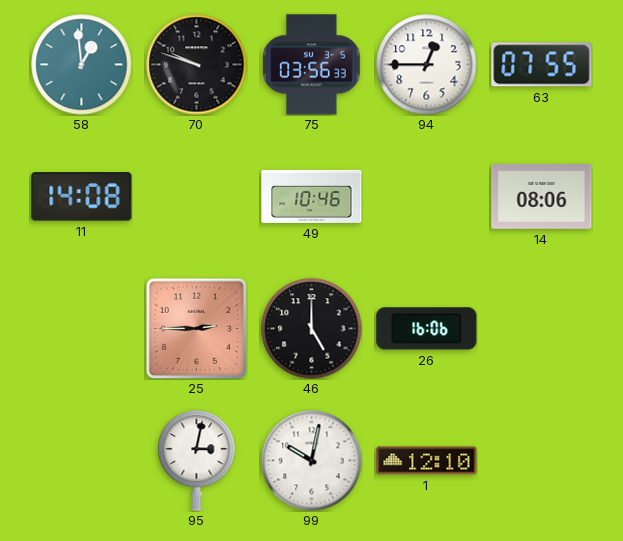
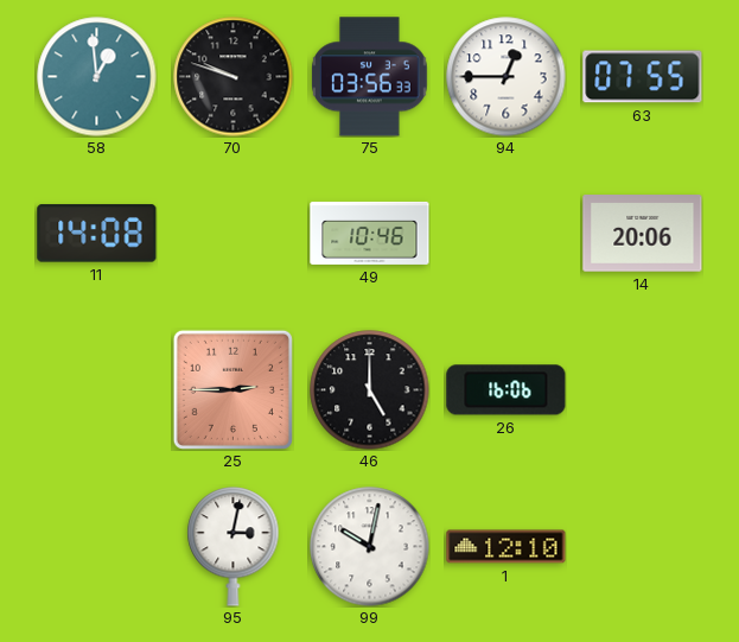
14: 08:06 -> 20:06
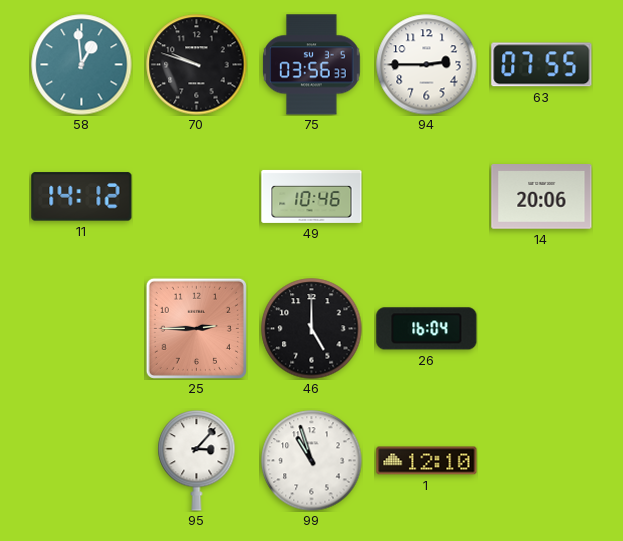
94: 12:45 -> 2:45
11: 14:08 -> 14:12
26: 16:06 -> 16:04
95: 3:02 -> 3:07
99: 10:02 -> 10:57
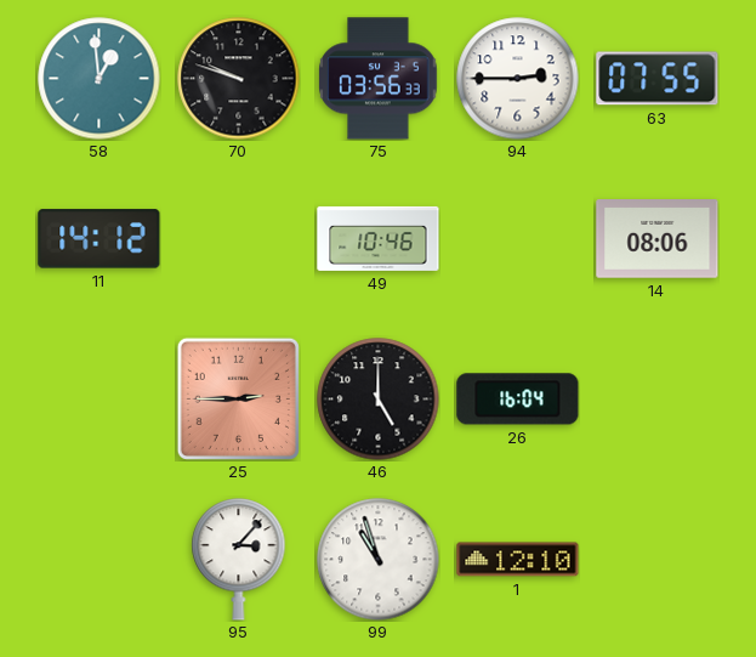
14: 20:06 -> 08:06
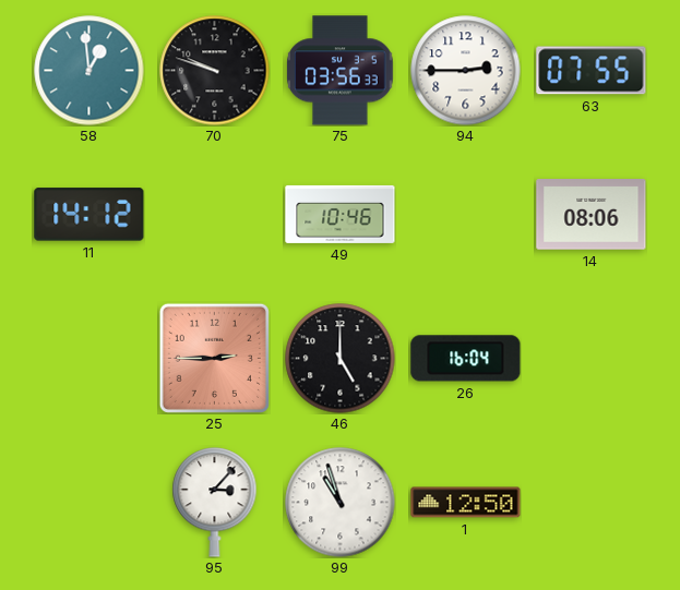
1: 12:10 -> 12:50
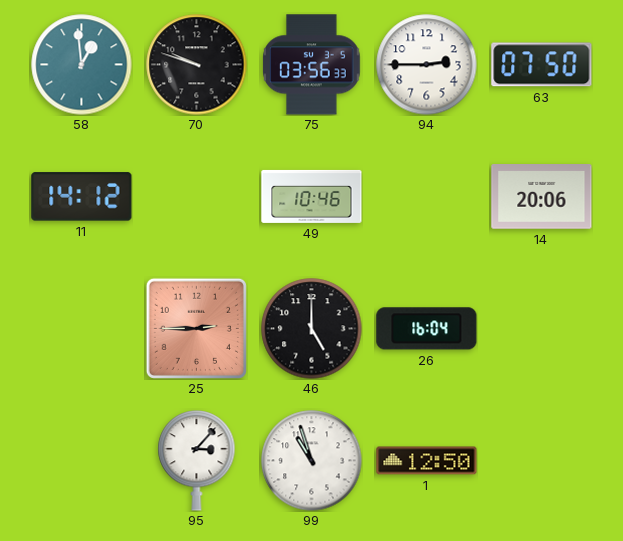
63: 07:55 -> 07:50
14: 08:06 -> 20:06
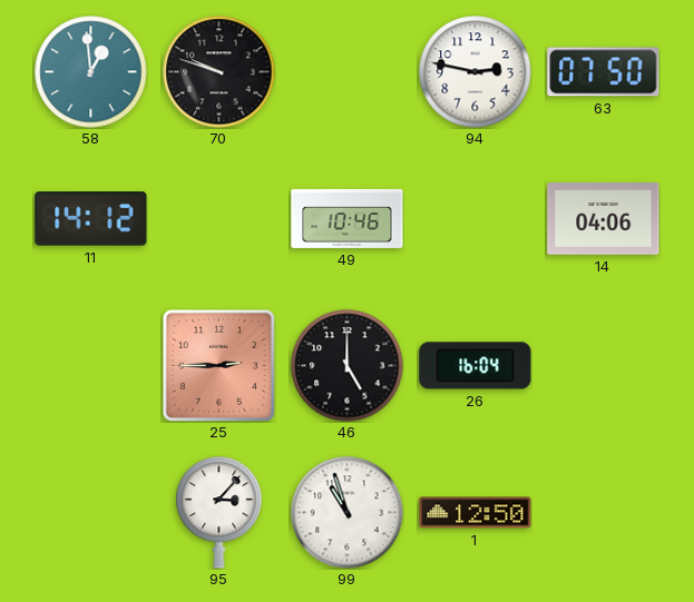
75: 03:56 -> none
94: 2:45 -> 2:47
14: 20:06 -> 04:06
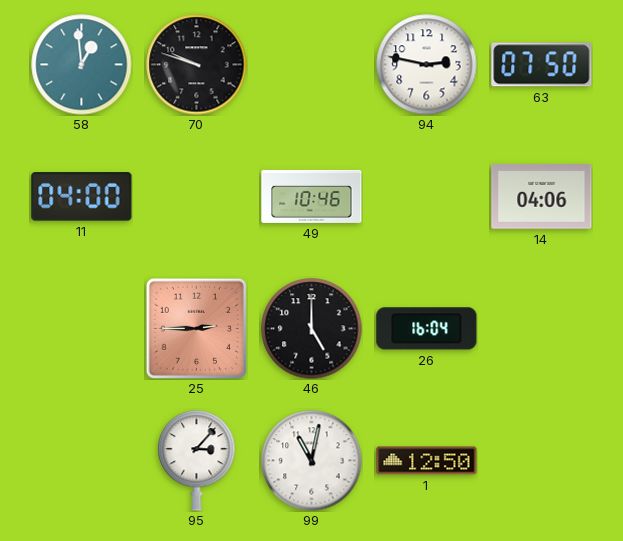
11: 14:12 -> 04:00
99: 10:57 -> 11:02
